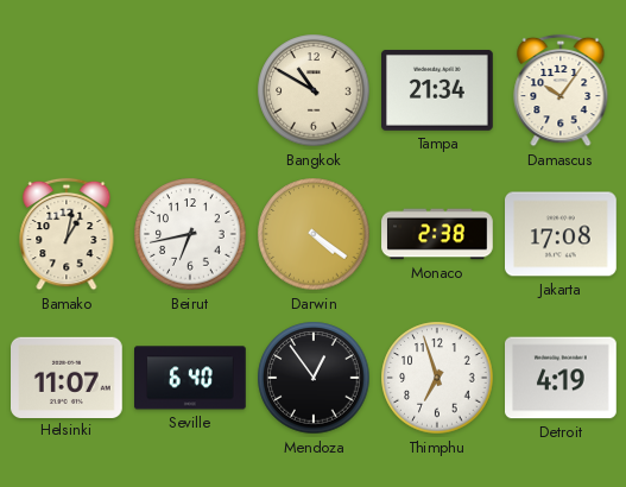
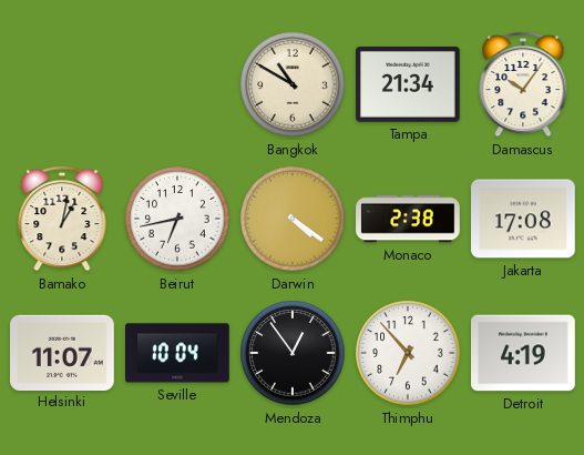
Seville: 6:40 -> 10:04
Thimphu: 6:57 -> 6:53
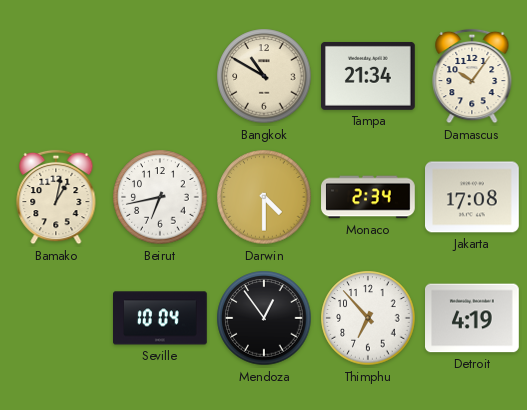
Darwin: 4:21 -> 4:30
Monaco: 2:38 -> 2:34
Helsinki: 11:07 -> none
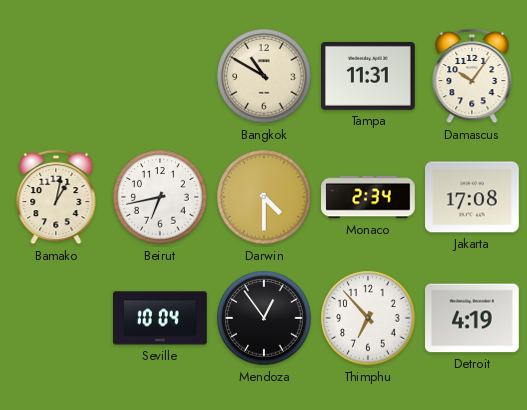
Tampa: 21:34 -> 11:31
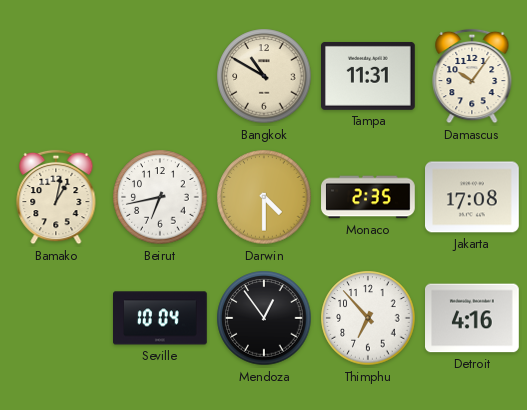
Monaco: 2:34 -> 2:35
Detroit: 4:19 -> 4:16
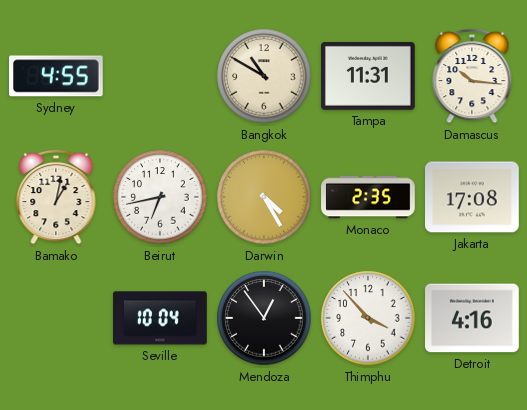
Sydney: none -> 4:55
Damascus: 10:06 -> 10:16
Darwin: 4:30 -> 4:25
Thimphu: 6:53 -> 3:53
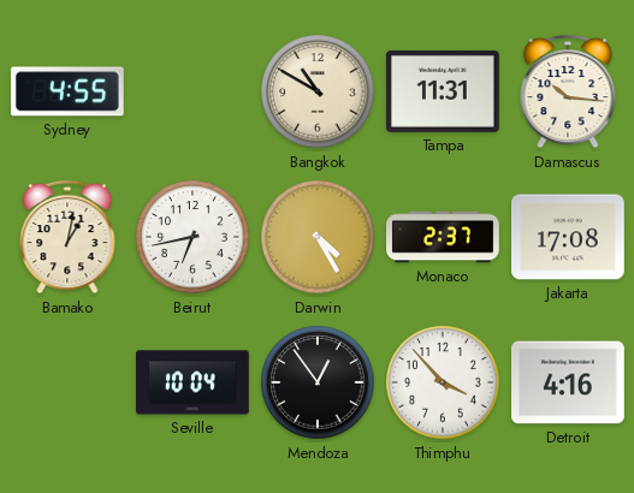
Monaco: 2:35 -> 2:37
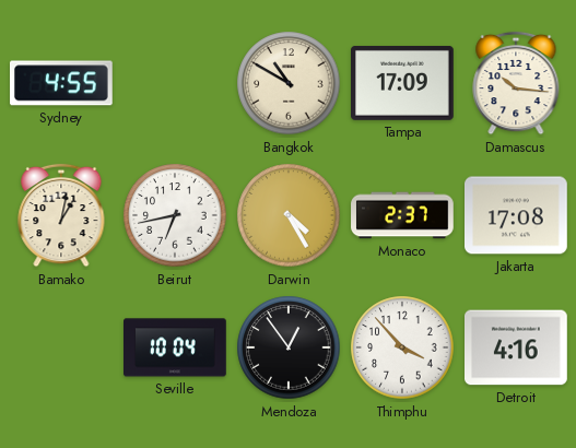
Tampa: 11:31 -> 17:09
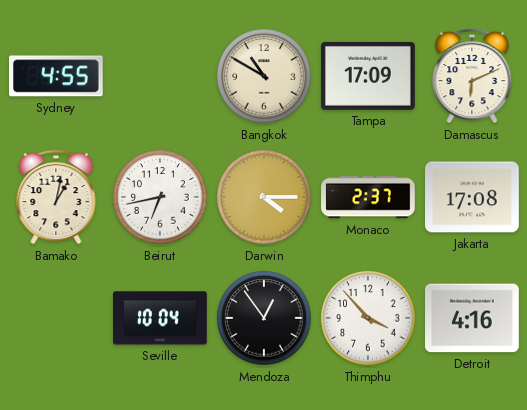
Damascus: 10:16 -> 6:11
Darwin: 4:25 -> 4:15
